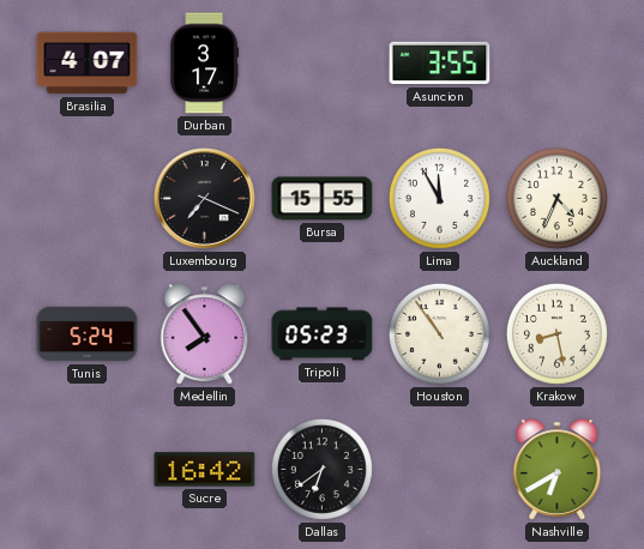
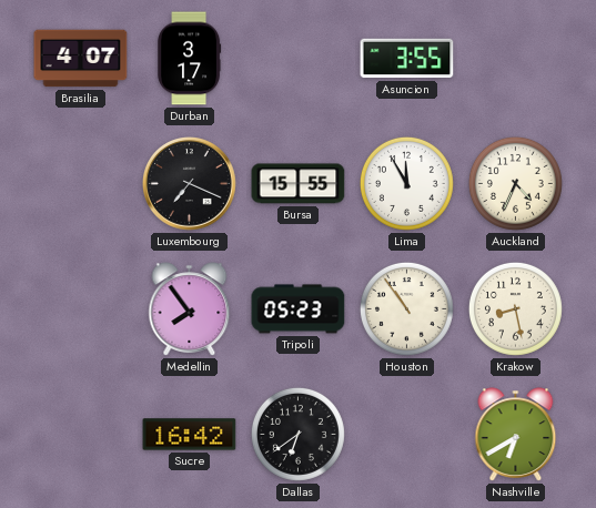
Tunis: 5:24 -> none
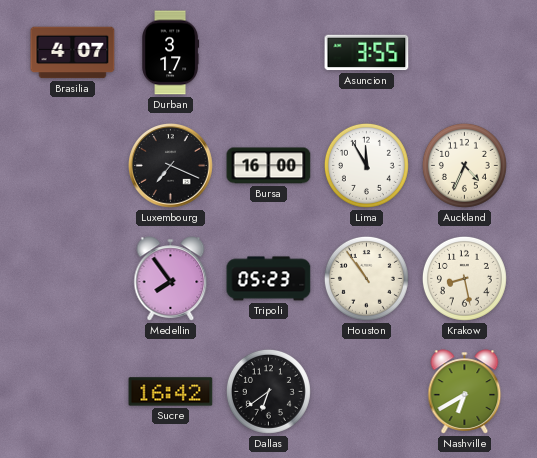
Bursa: 15:55 -> 16:00
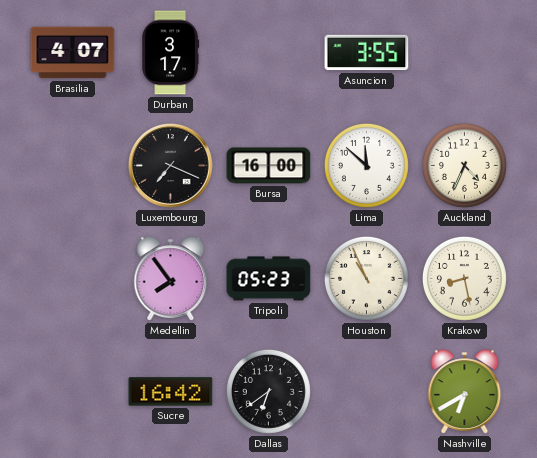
Lima: 11:55 -> 11:52
Houston: 10:54 -> 10:56
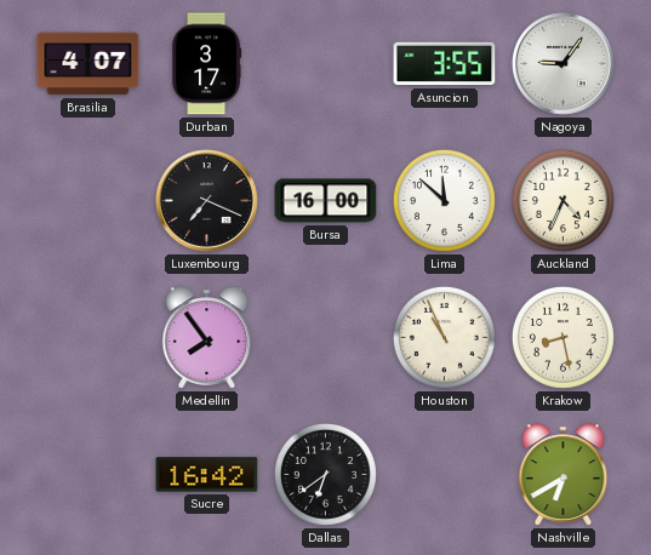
Nagoya: none -> 9:06
Tripoli: 05:23 -> none
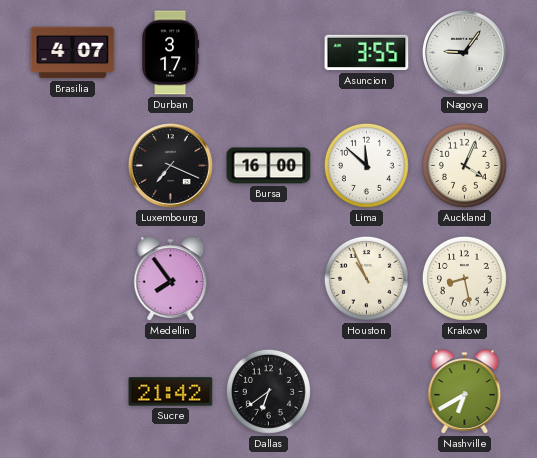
Auckland: 4:34 -> 4:04
Sucre: 16:42 -> 21:42
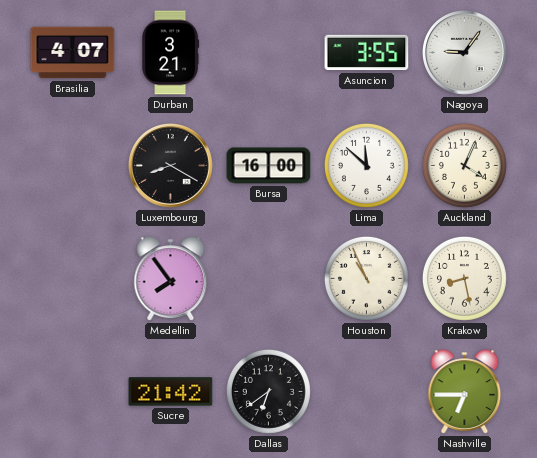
Durban: 3:17 -> 3:21
Luxembourg: 7:19 -> 8:20
Nashville: 6:40 -> 6:45
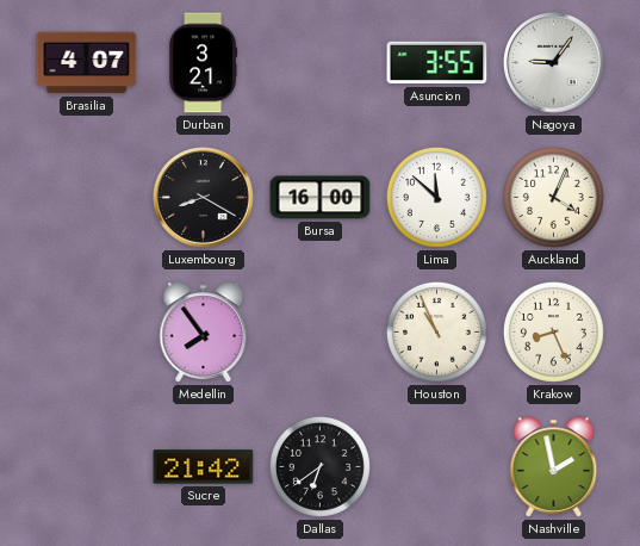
Krakow: 8:28 -> 8:26
Nashville: 6:45 -> 1:58
